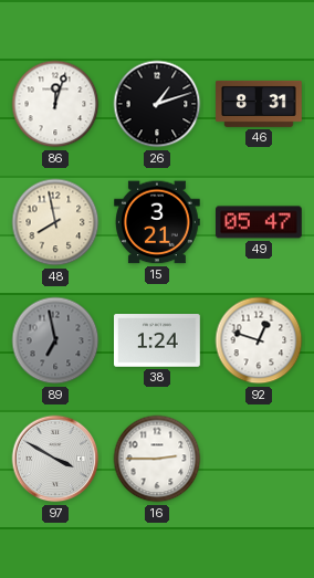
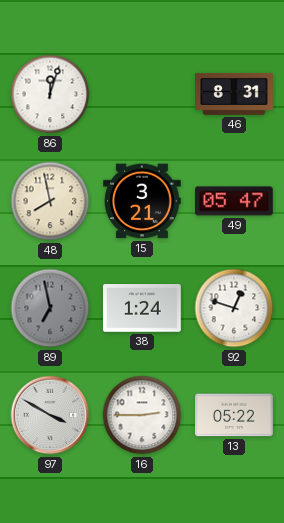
26: 1:12 -> none
13: none -> 05:22
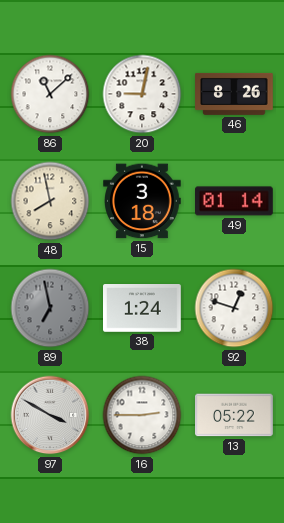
86: 12:03 -> 11:08
20: none -> 9:02
46: 8:31 -> 8:26
15: 3:21 -> 3:18
49: 05:47 -> 01:14
